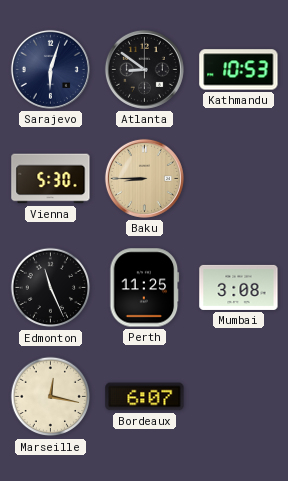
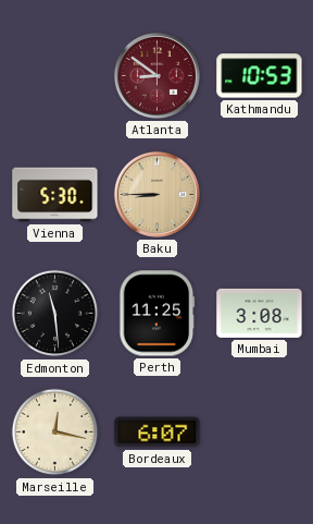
Sarajevo: 6:03 -> none
Atlanta dial: black -> burgundy
Edmonton: 11:26 -> 11:29
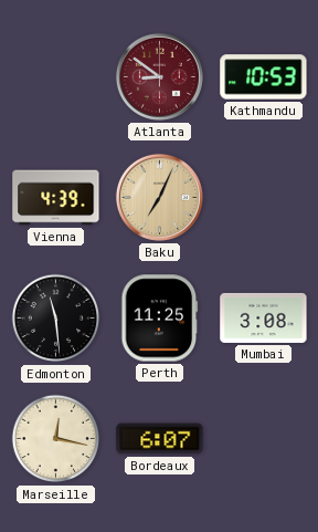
Vienna: 5:30 -> 4:39
Baku: 8:45 -> 7:04
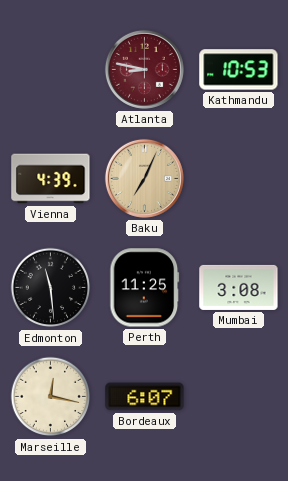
Atlanta: 8:51 -> 8:47
